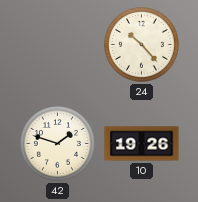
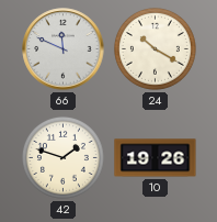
66: none -> 11:49
24: 10:23 -> 10:20
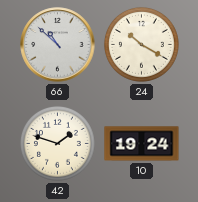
66: 11:49 -> 10:52
10: 19:26 -> 19:24
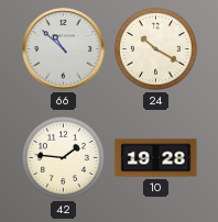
42: 1:48 -> 1:46
10: 19:24 -> 19:28
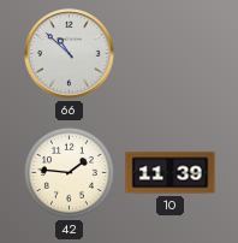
24: 10:20 -> none
10: 19:28 -> 11:39
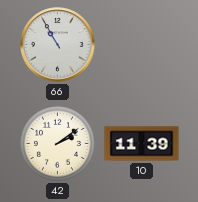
66: 10:52 -> 10:55
42: 1:46 -> 2:09
